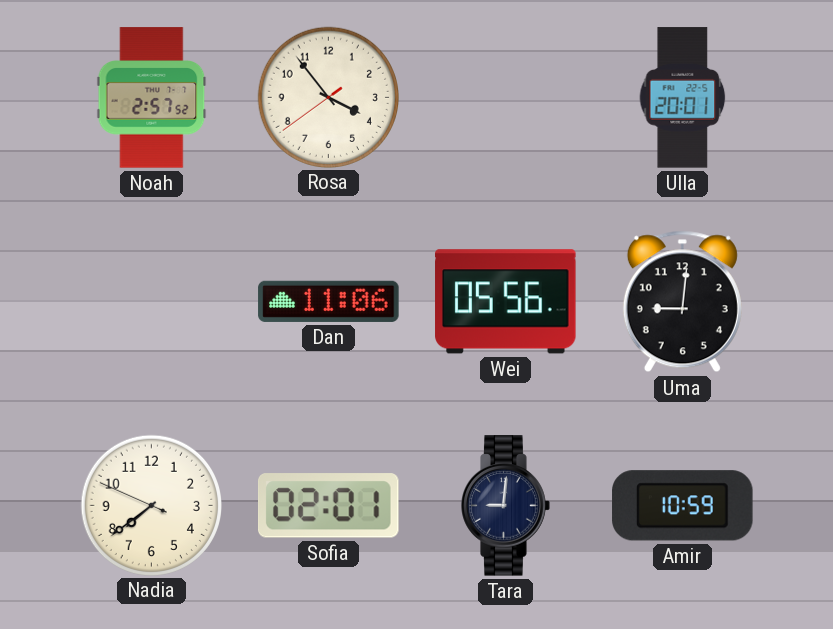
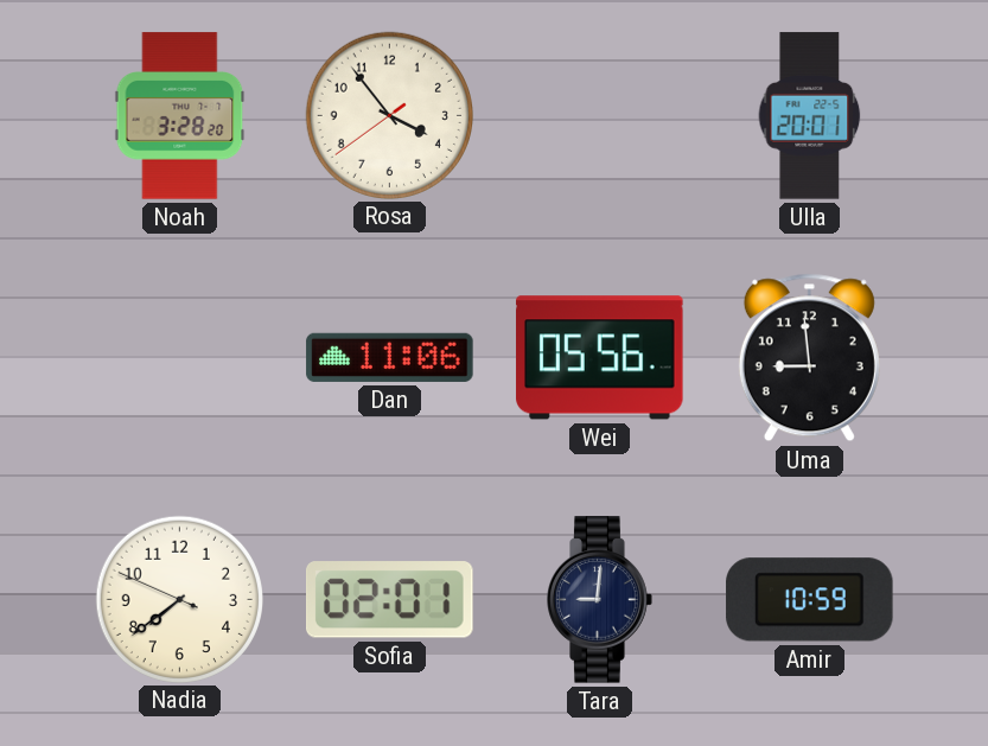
Noah: 2:57 -> 3:28
Uma: 9:01 -> 8:59
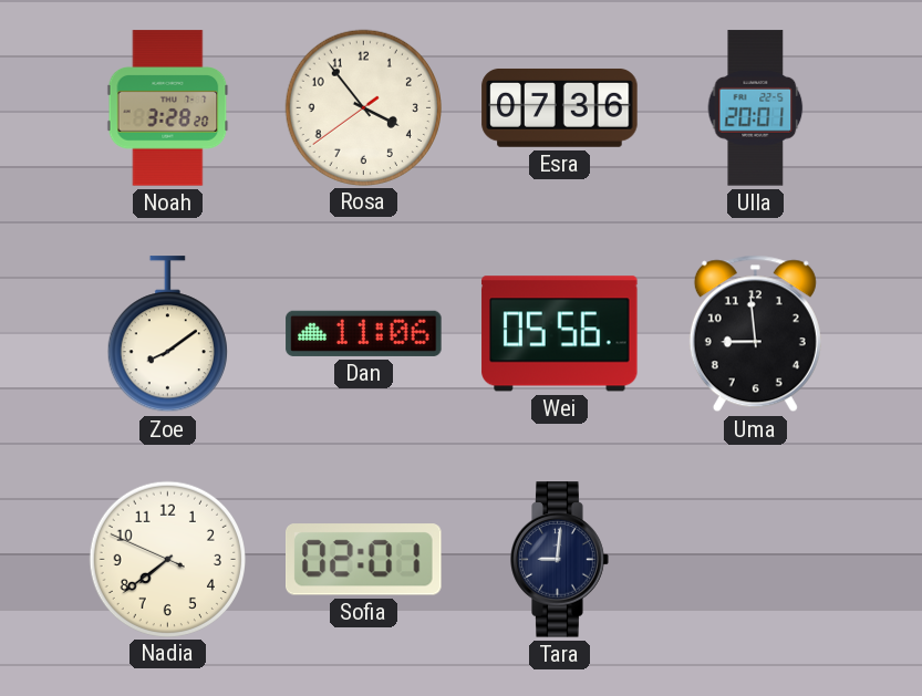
Esra: none -> 07:36
Zoe: none -> 8:09
Amir: 10:59 -> none
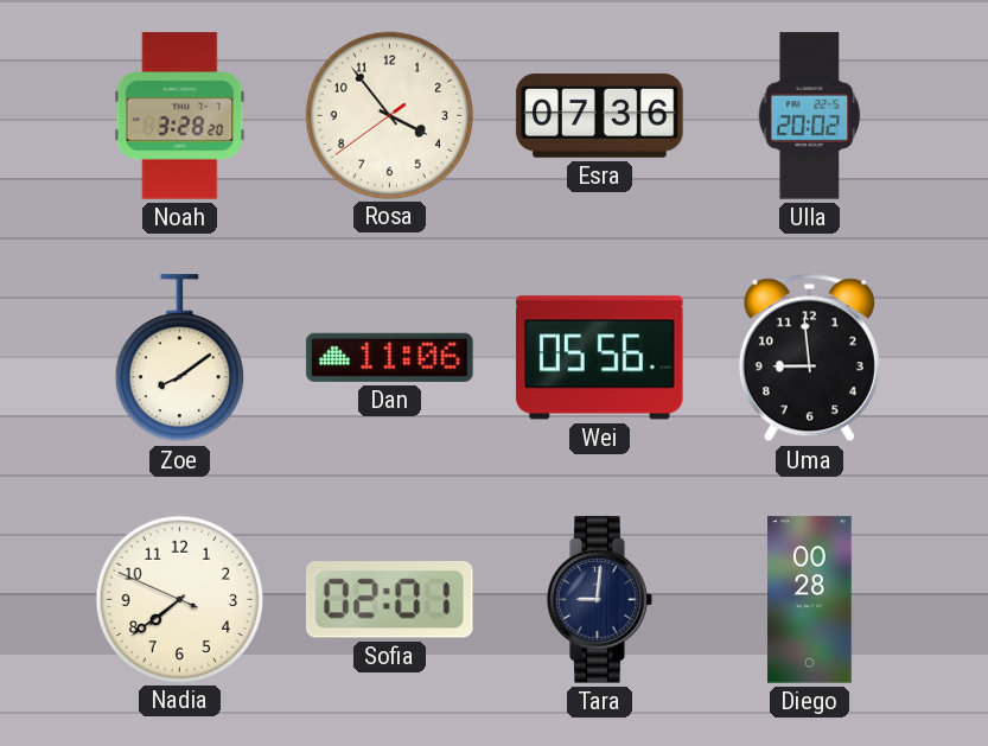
Ulla: 20:01 -> 20:02
Diego: none -> 00:28
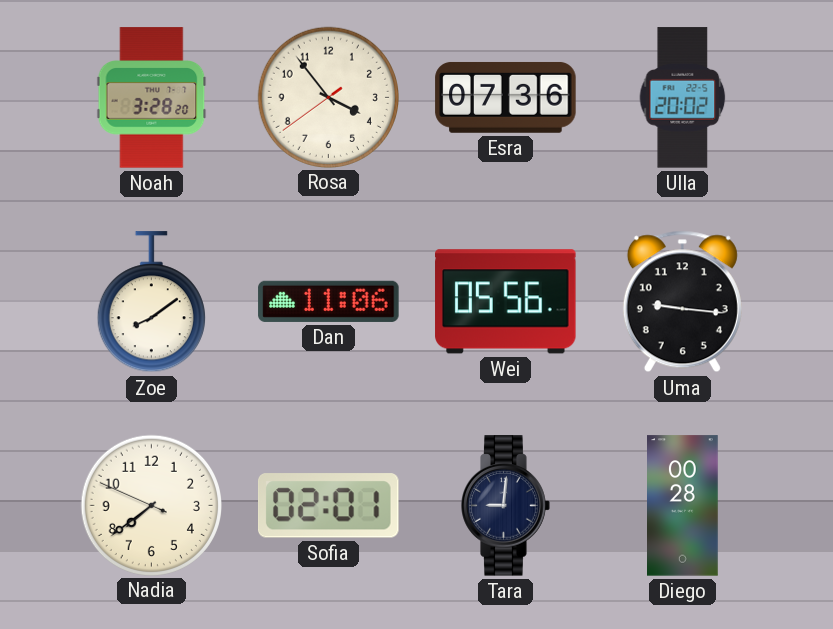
Uma: 8:59 -> 9:16
